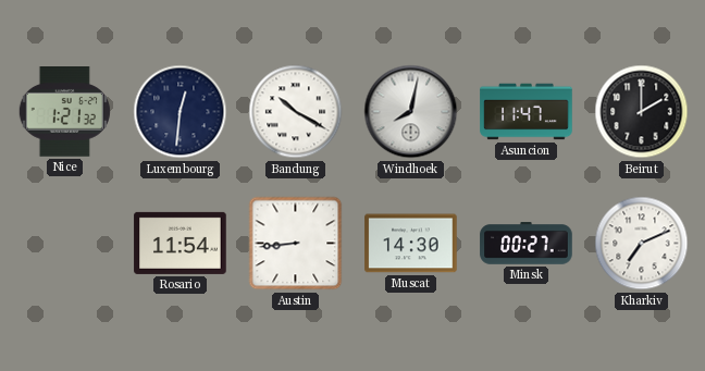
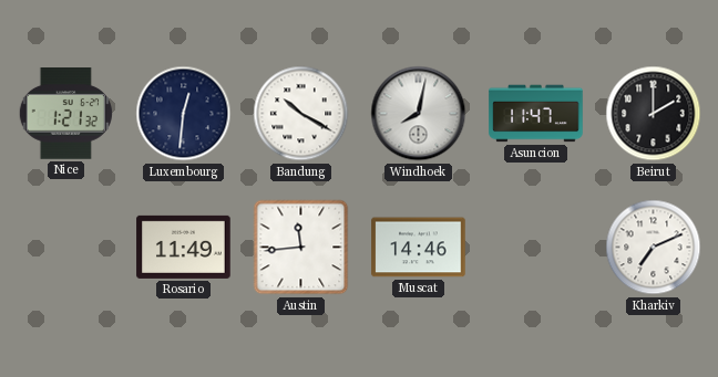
Rosario: 11:54 -> 11:49
Austin: 8:44 -> 11:44
Muscat: 14:30 -> 14:46
Minsk: 00:27 -> none
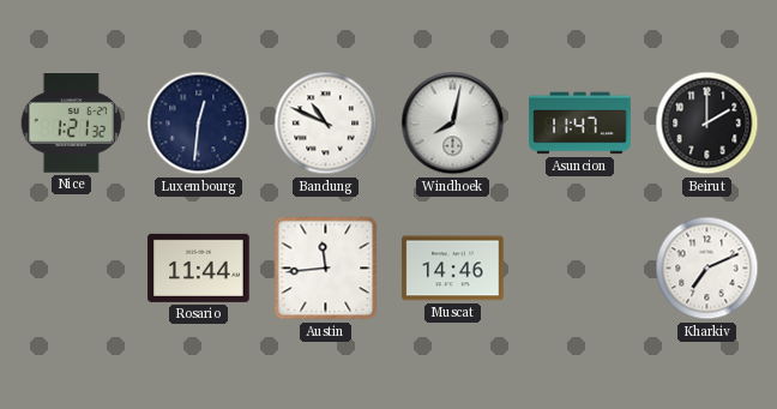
Bandung: 10:20 -> 10:49
Rosario: 11:49 -> 11:44
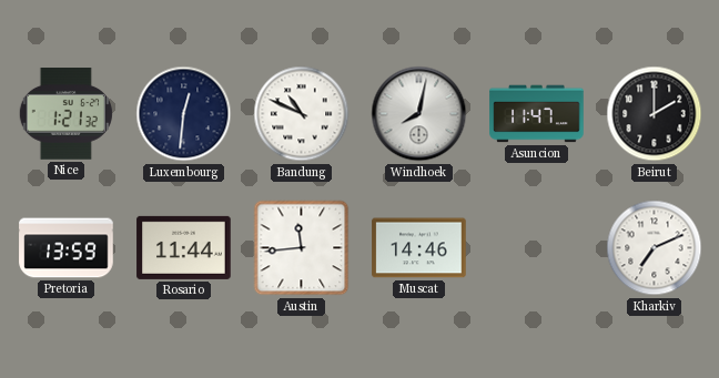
Pretoria: none -> 13:59
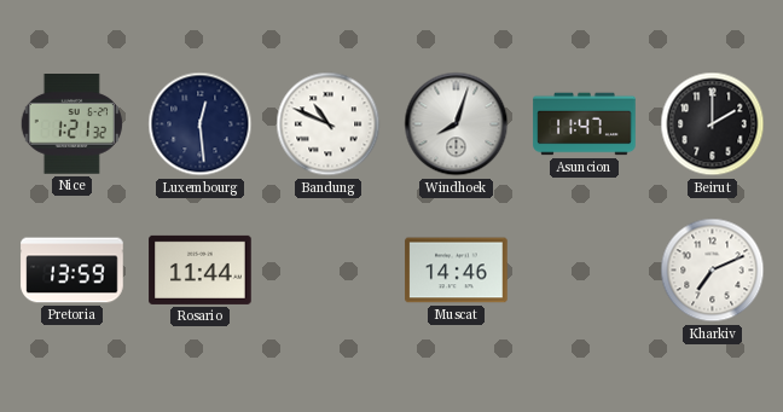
Luxembourg: 12:31 -> 12:29
Windhoek: 8:02 -> 8:03
Austin: 11:44 -> none
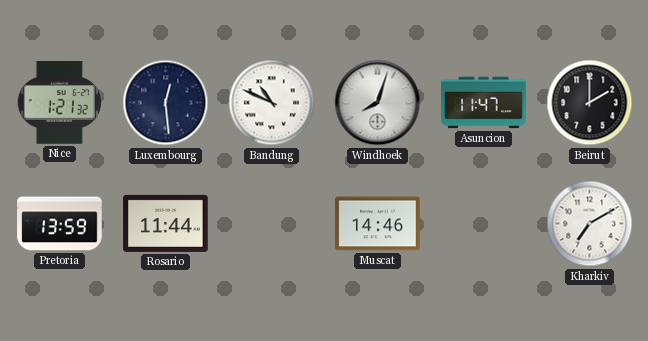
Kharkiv: 7:11 -> 7:10
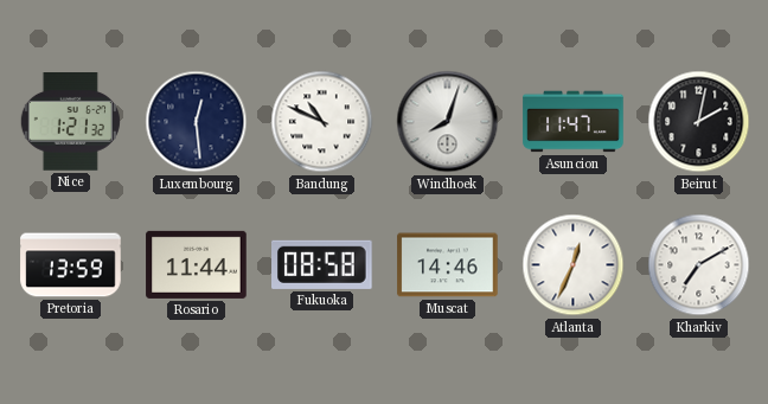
Beirut: 2:00 -> 2:02
Fukuoka: none -> 08:58
Atlanta: none -> 12:34
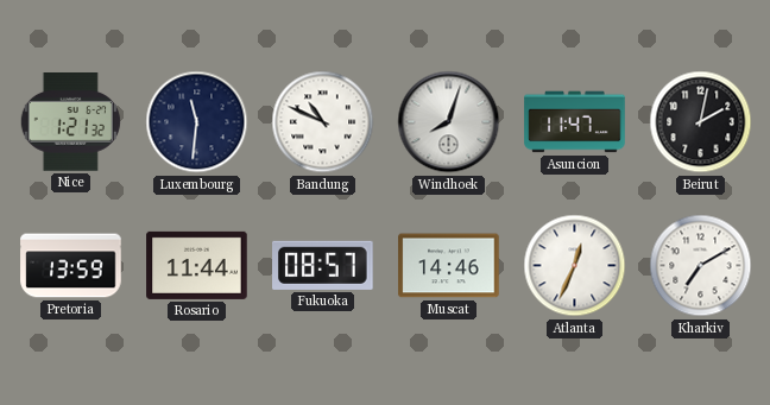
Luxembourg: 12:29 -> 11:31
Fukuoka: 08:58 -> 08:57
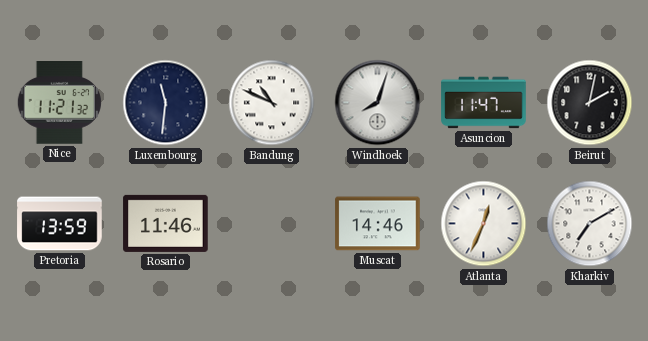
Nice: 1:21 -> 11:21
Rosario: 11:44 -> 11:46
Fukuoka: 08:57 -> none
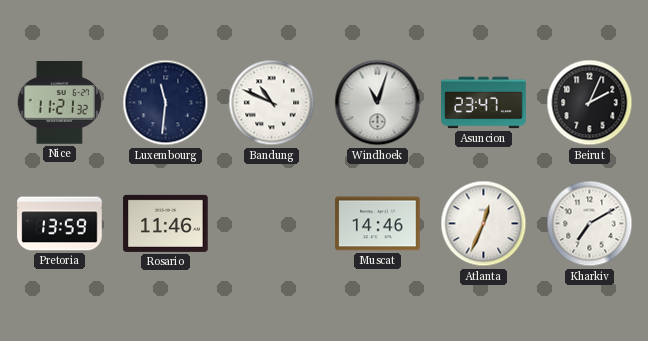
Windhoek: 8:03 -> 11:03
Asuncion: 11:47 -> 23:47
Beirut: 2:02 -> 2:04
